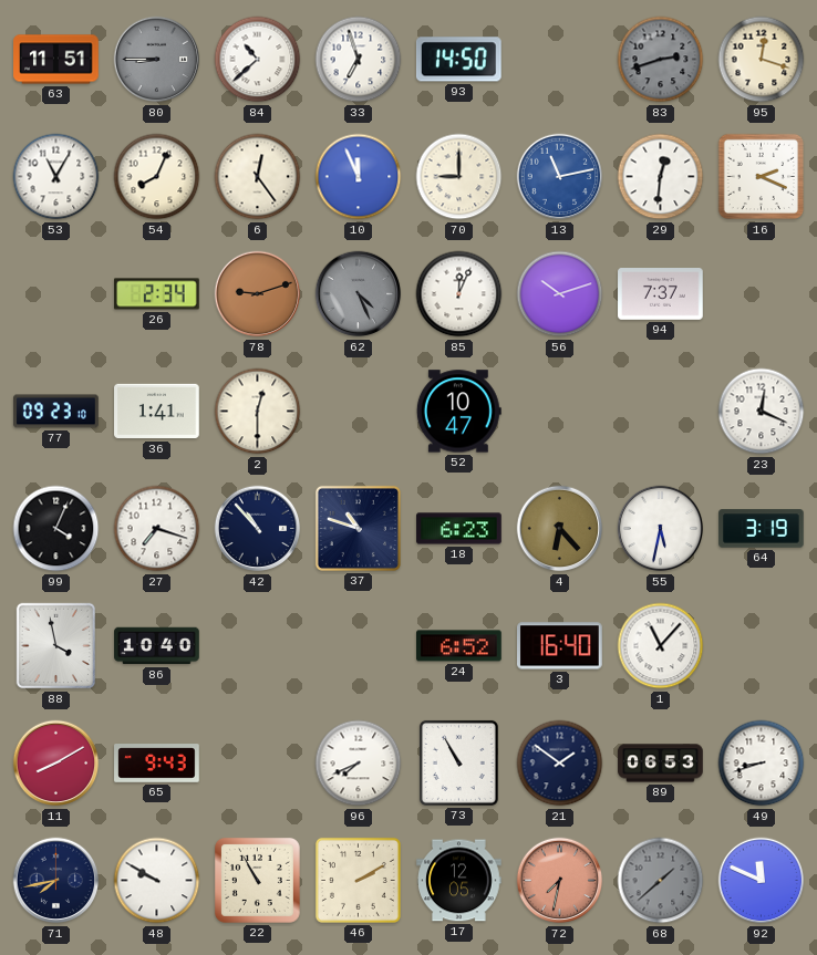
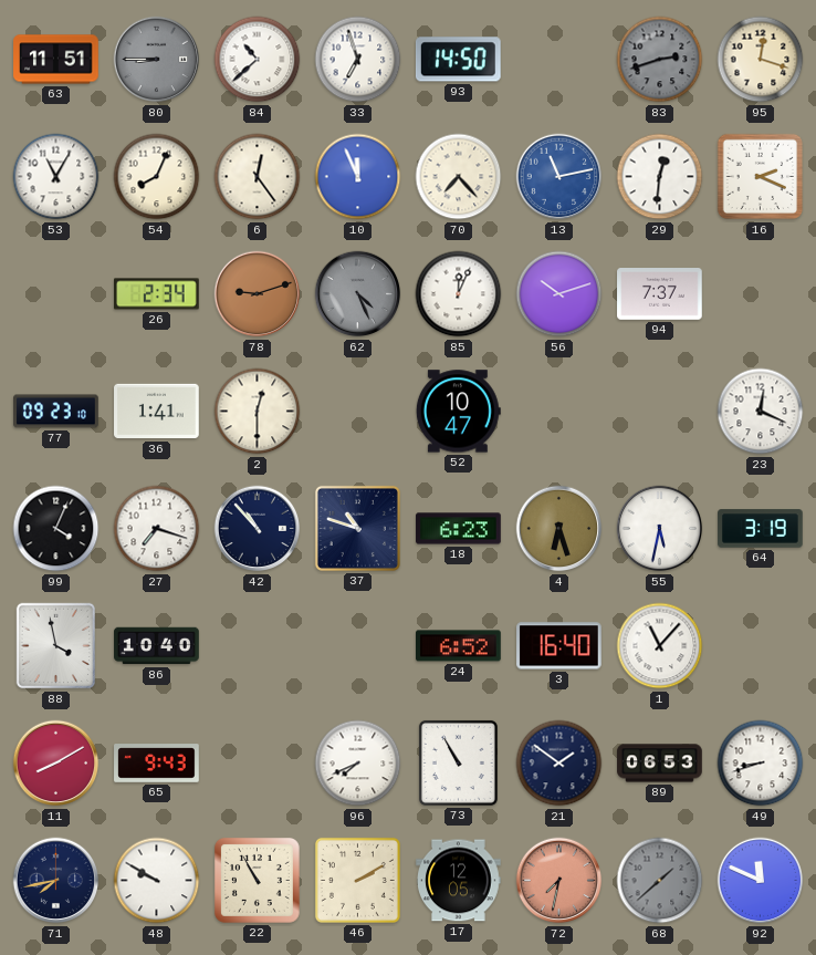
70: 9:00 -> 7:23
4: 6:23 -> 6:27
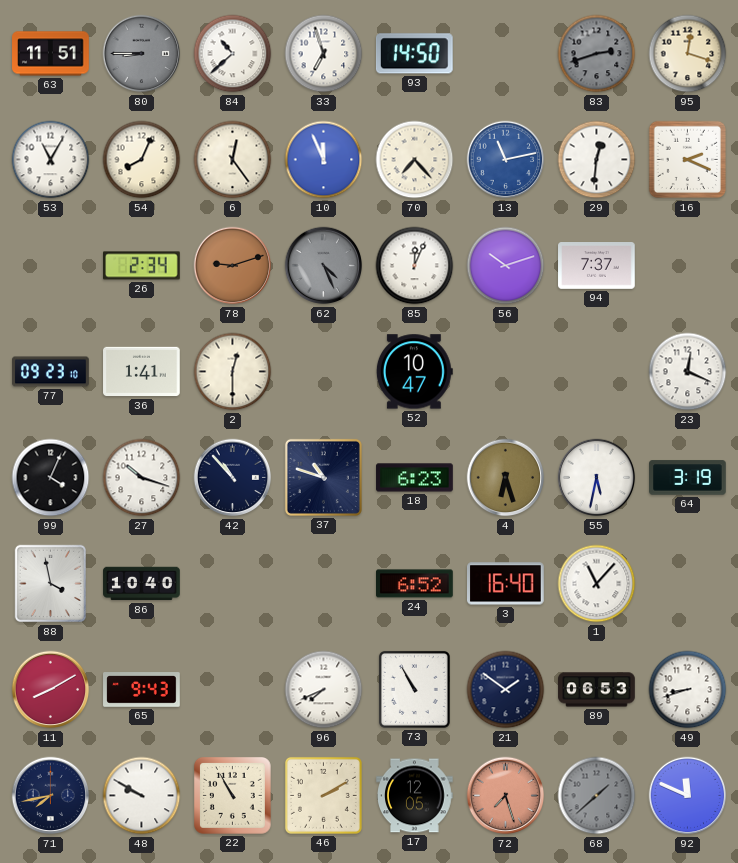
27: 7:18 -> 10:18
72: 7:32 -> 7:27
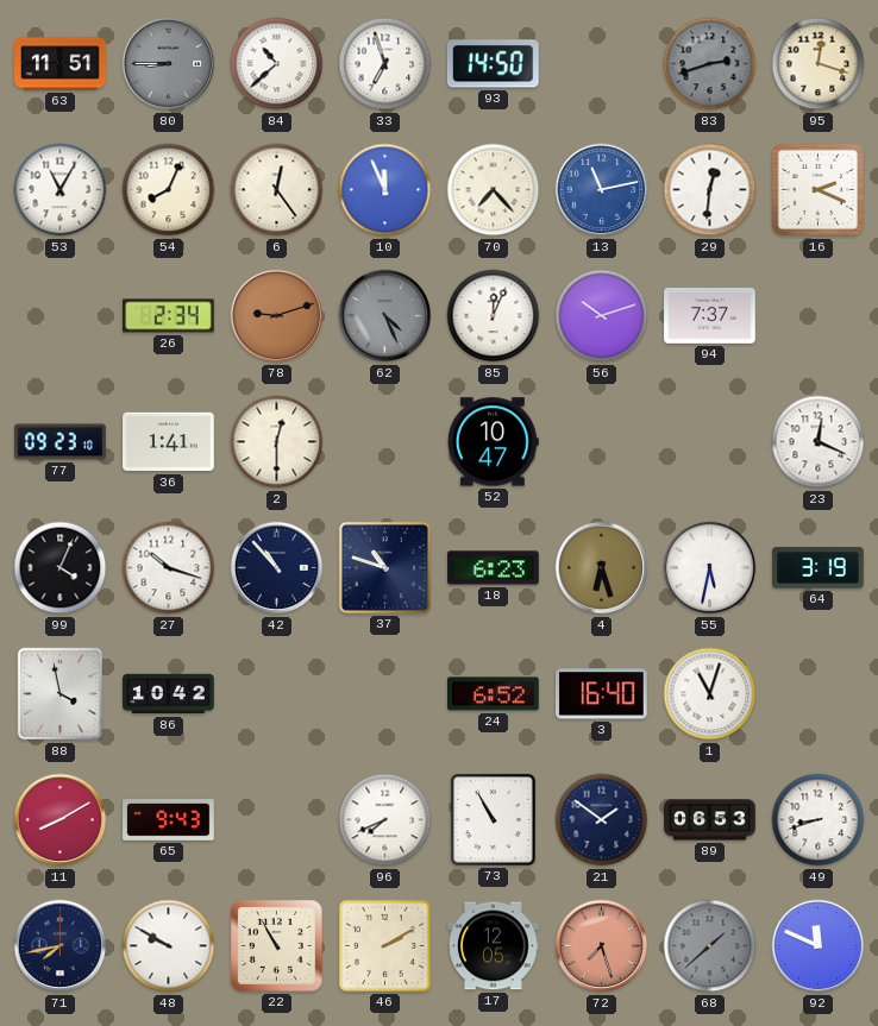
86: 10:40 -> 10:42
1: 11:07 -> 11:03
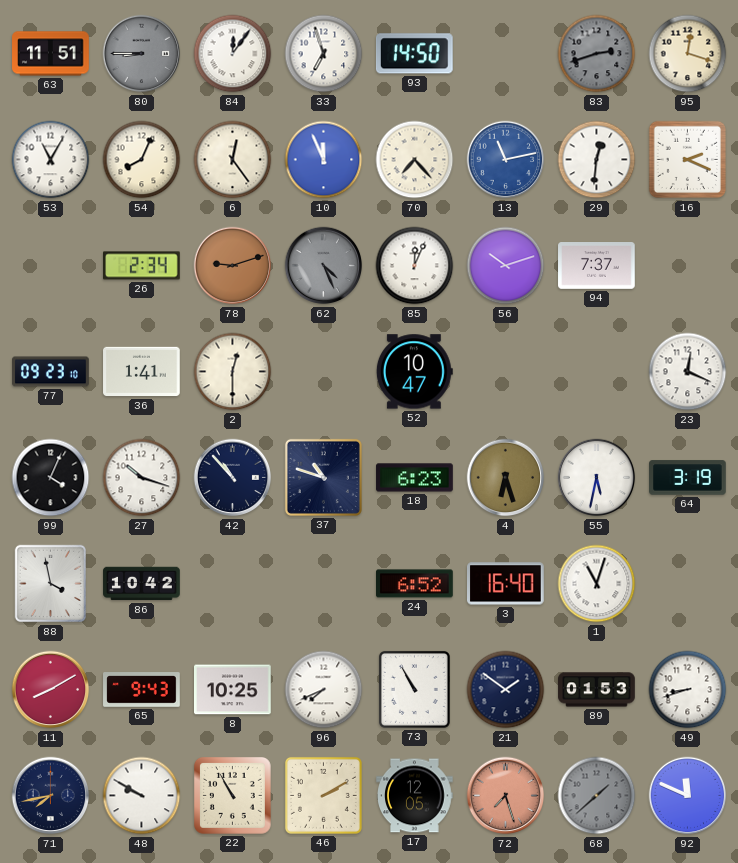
84: 10:38 -> 12:06
8: none -> 10:25
89: 06:53 -> 01:53
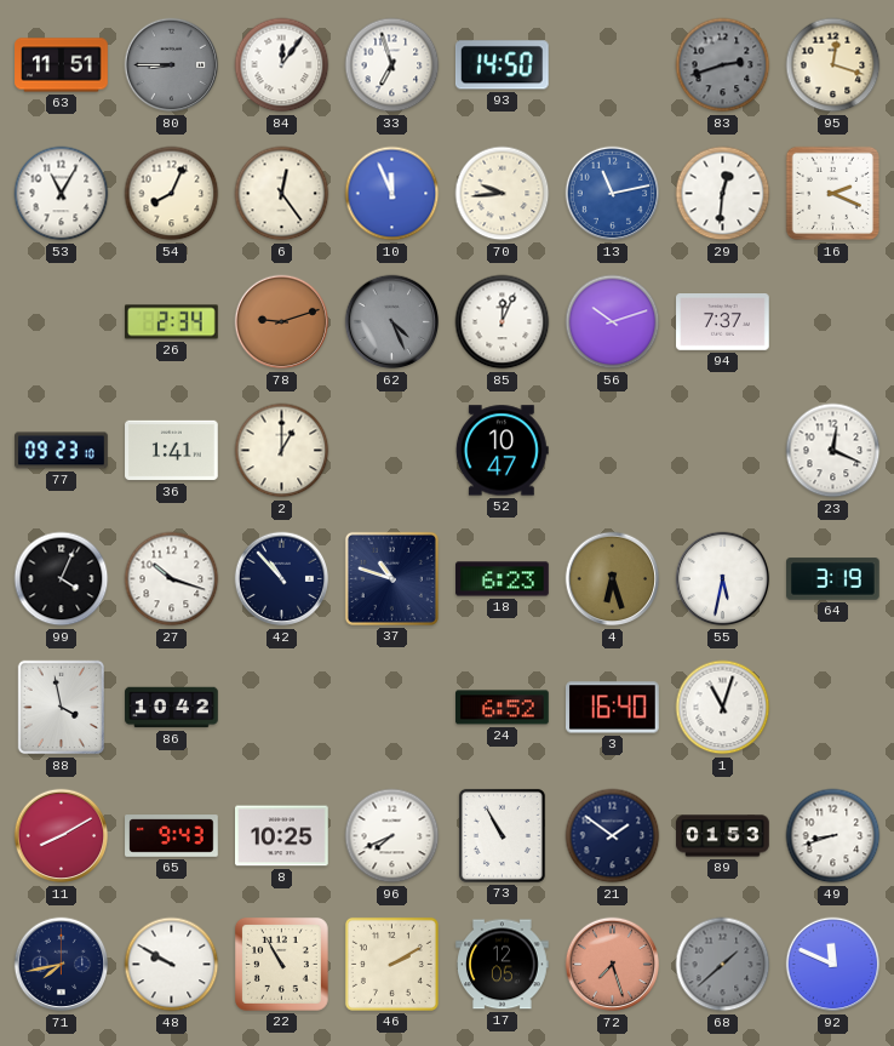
70: 7:23 -> 9:44
2: 12:30 -> 1:00
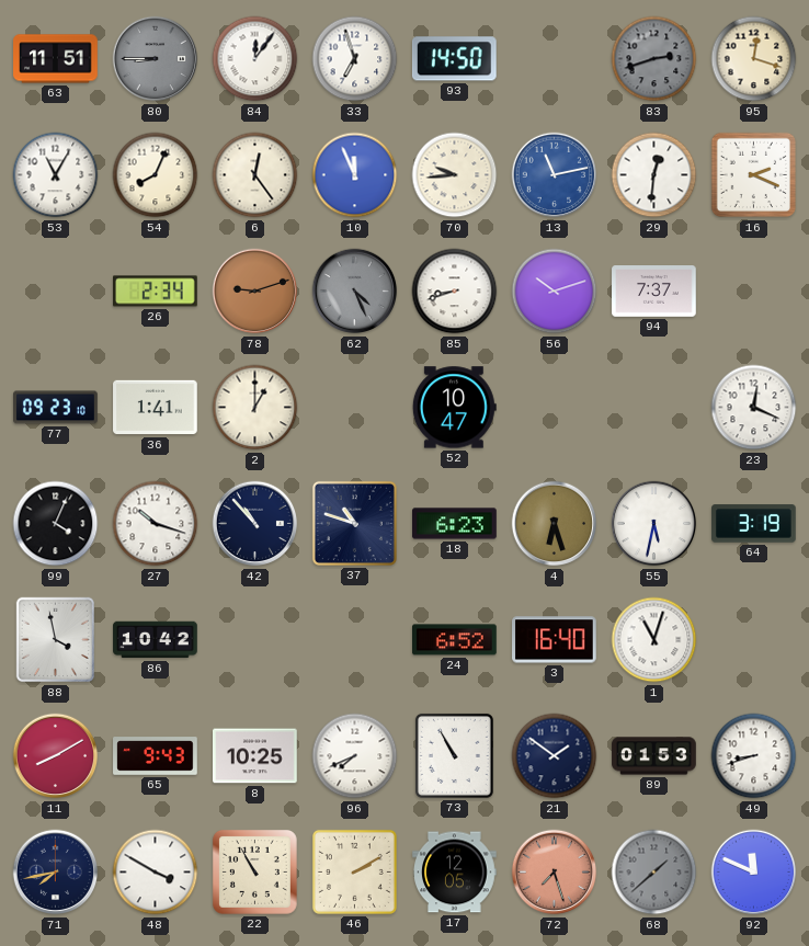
85: 12:04 -> 8:42
48: 9:50 -> 3:50
